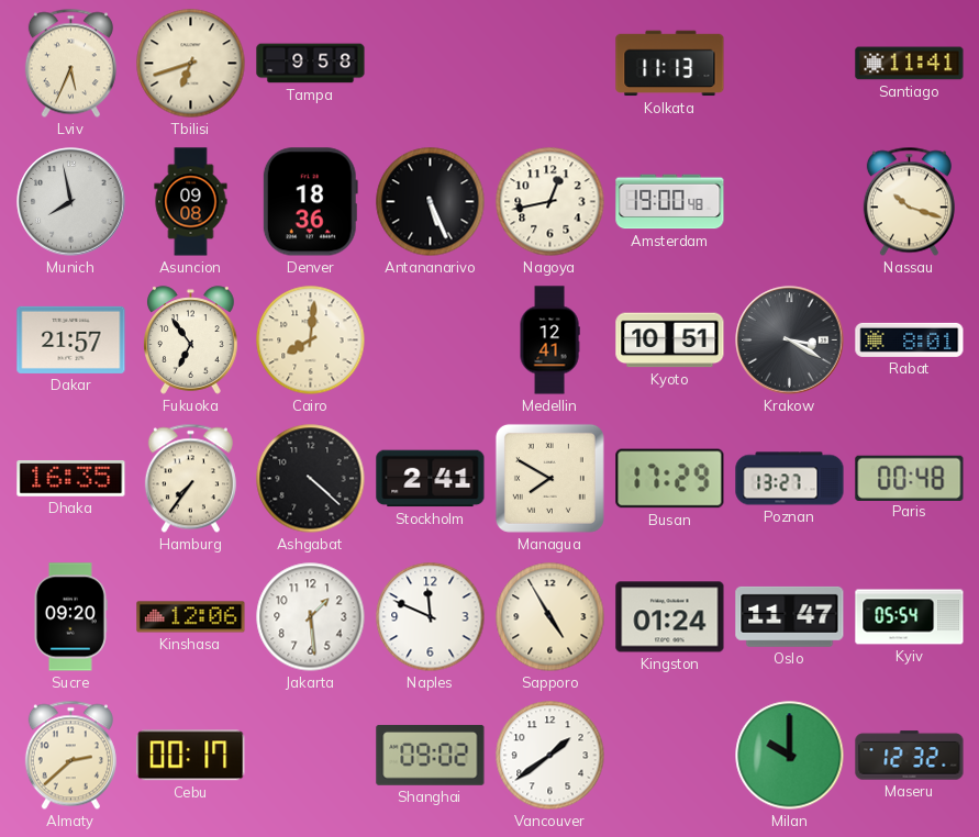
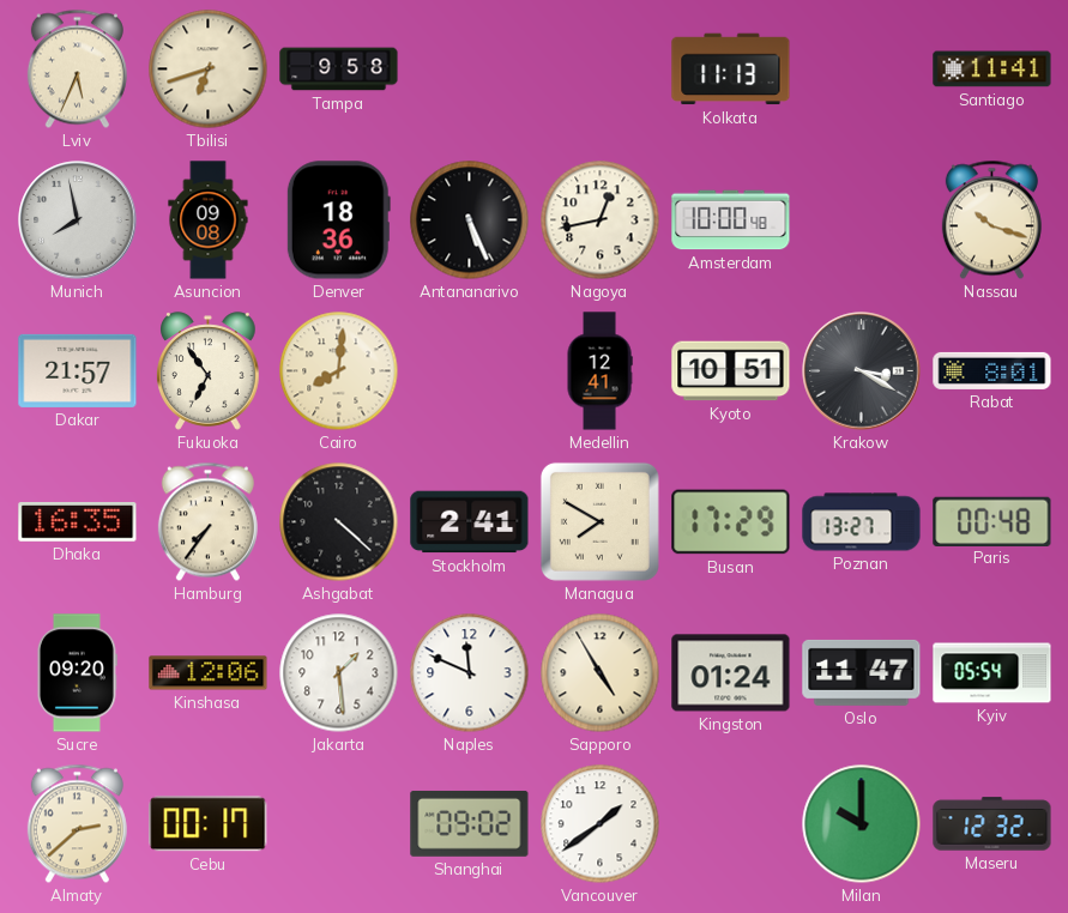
Amsterdam: 19:00 -> 10:00
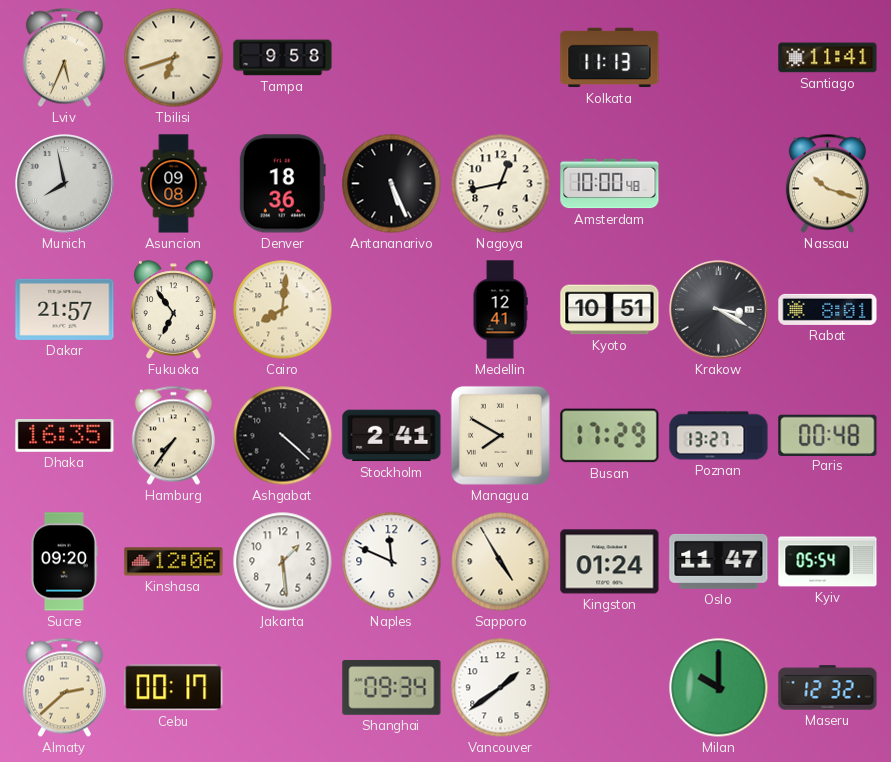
Shanghai: 09:02 -> 09:34
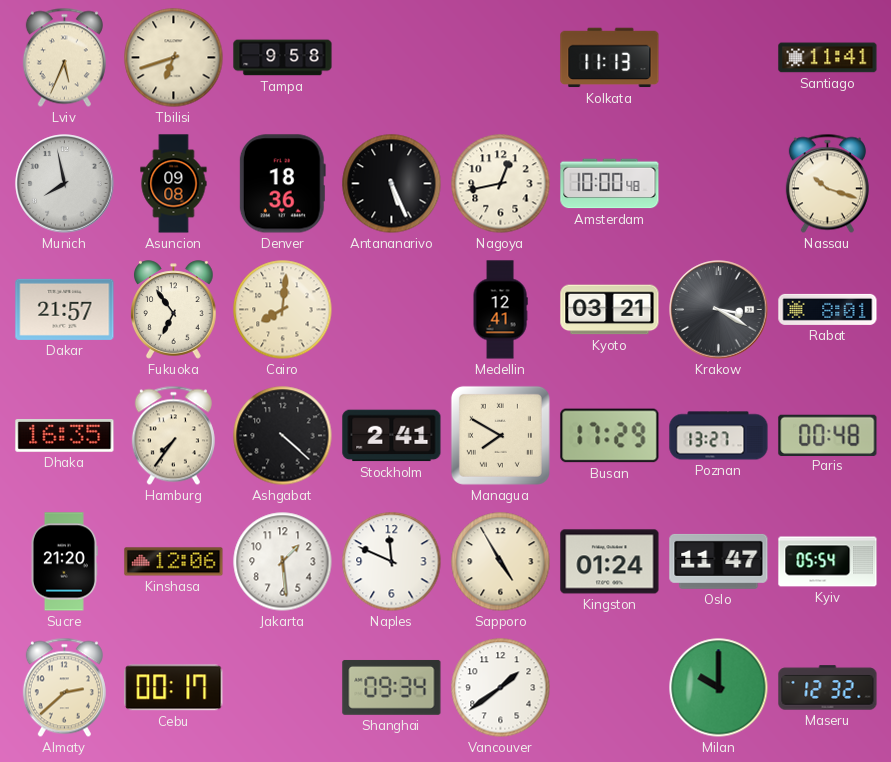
Kyoto: 10:51 -> 03:21
Sucre: 09:20 -> 21:20
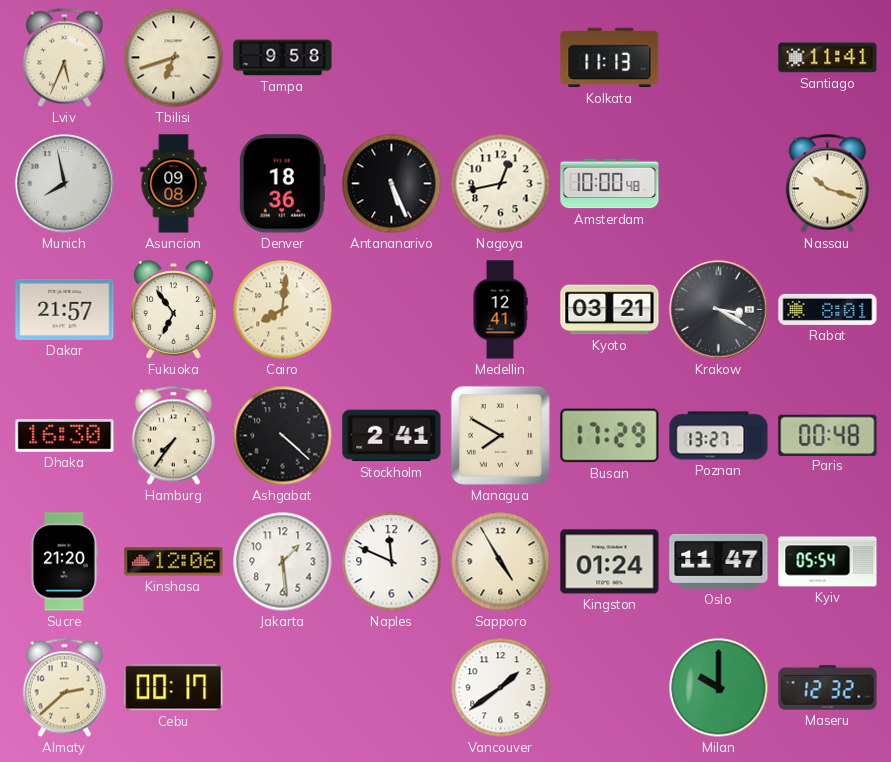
Dhaka: 16:35 -> 16:30
Shanghai: 09:34 -> none
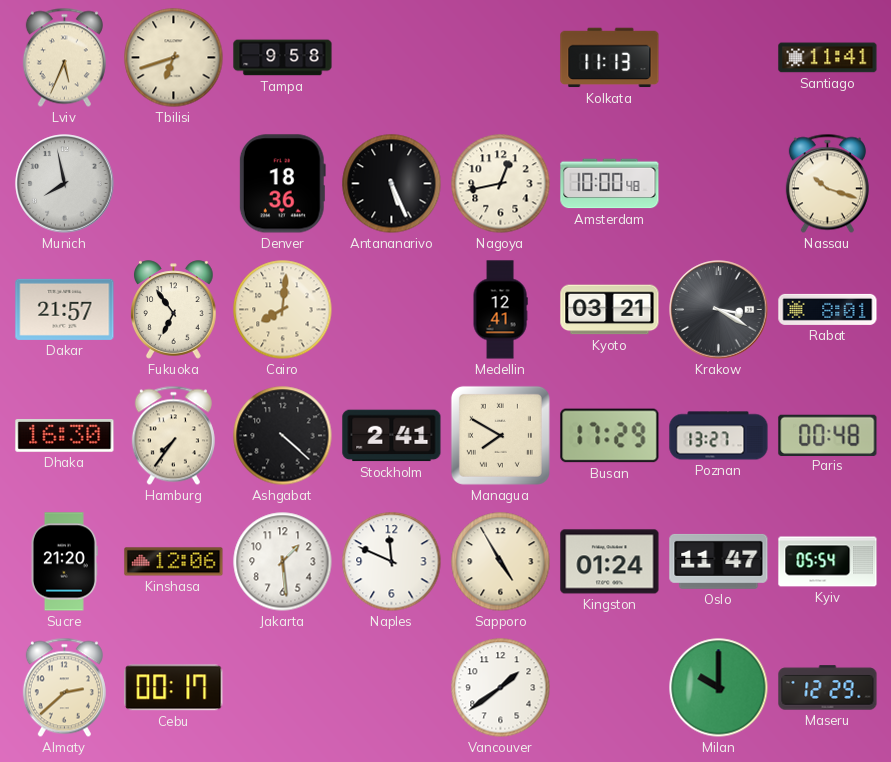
Asuncion: 09:08 -> none
Maseru: 12:32 -> 12:29
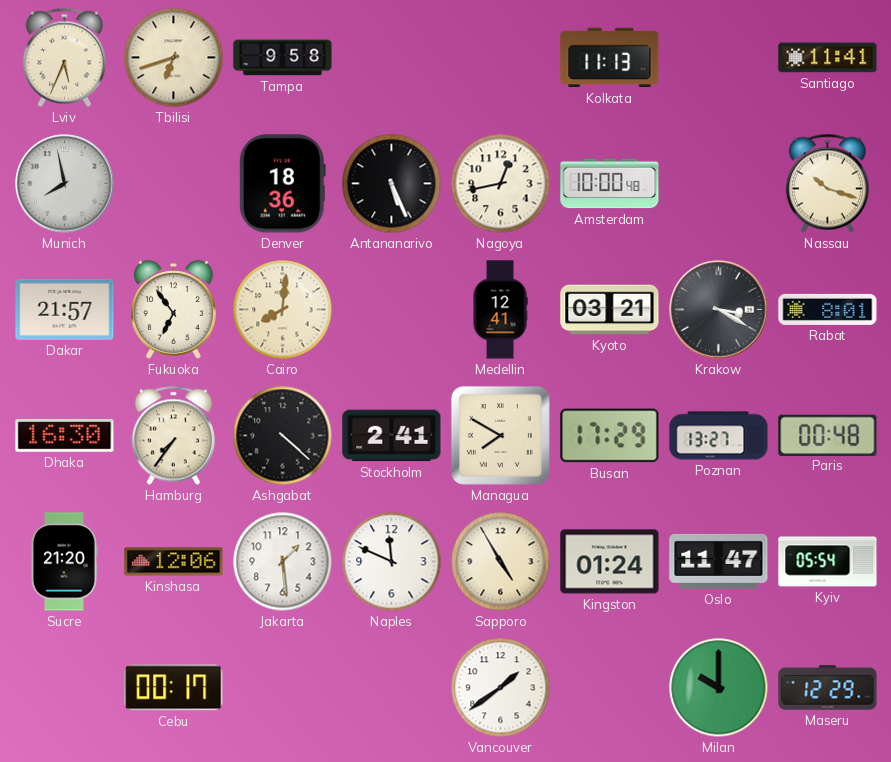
Almaty: 2:38 -> none
